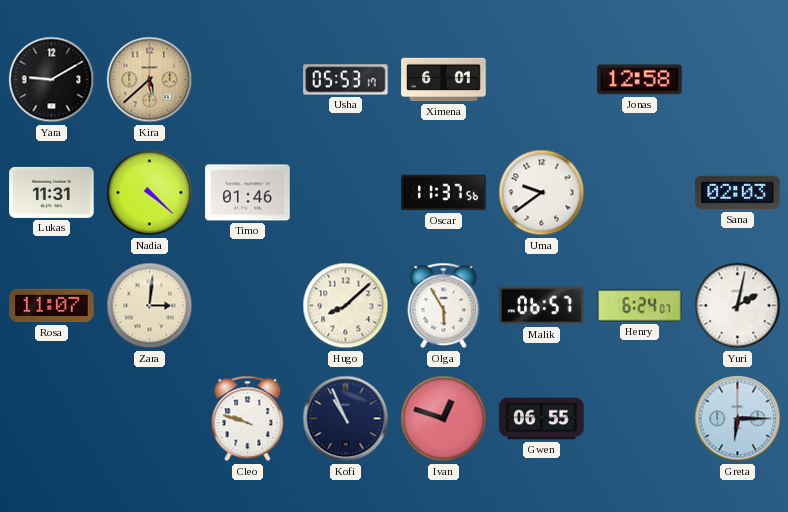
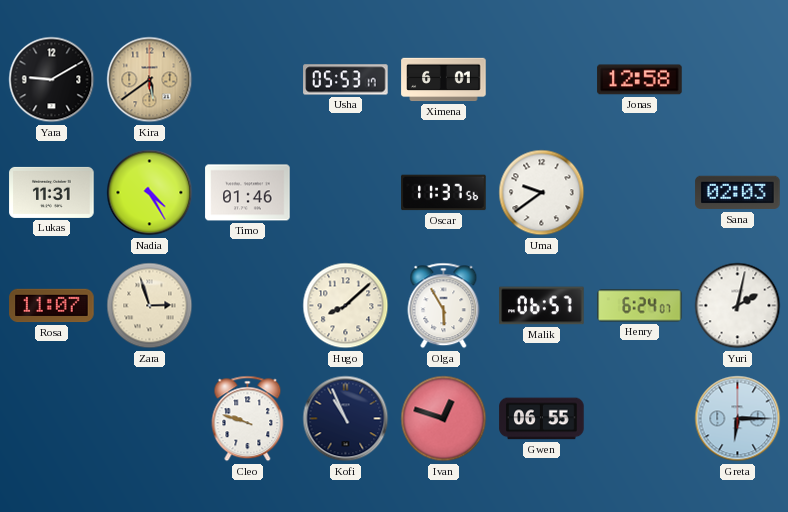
Kira: 5:38 -> 5:39
Nadia: 4:22 -> 4:25
Zara: 3:01 -> 2:57
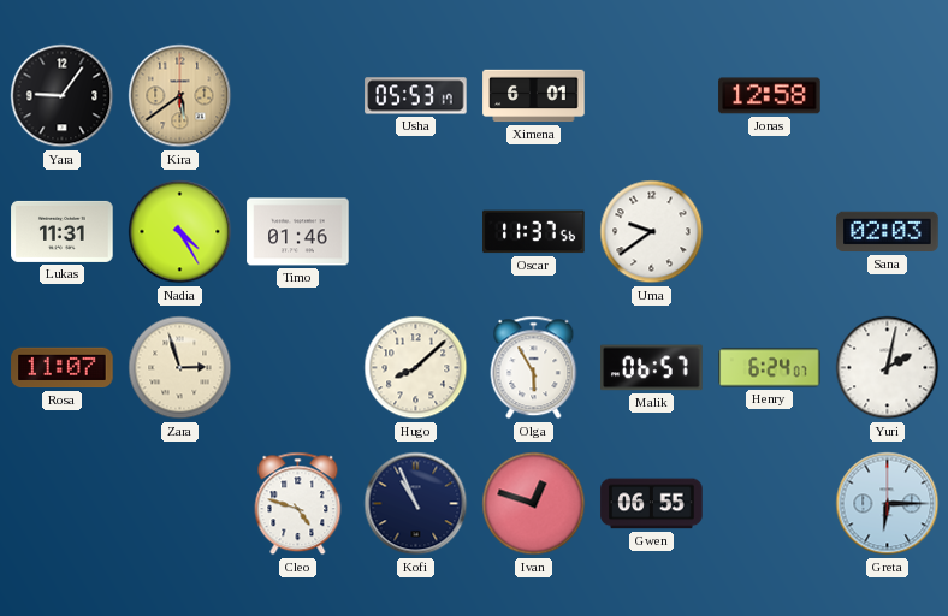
Yara: 9:10 -> 9:06
Cleo: 9:48 -> 4:48
